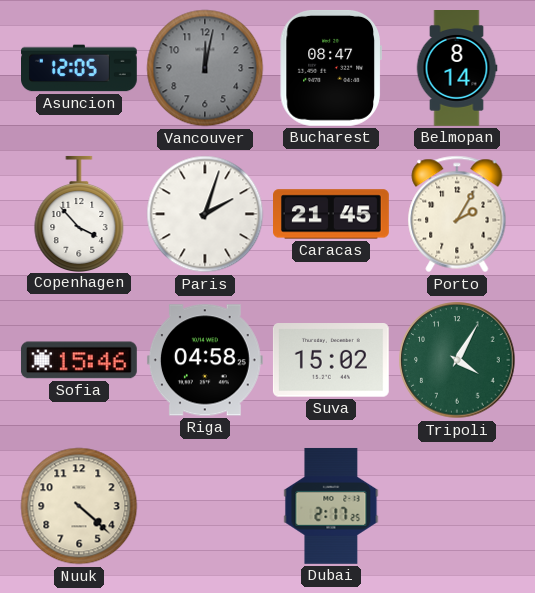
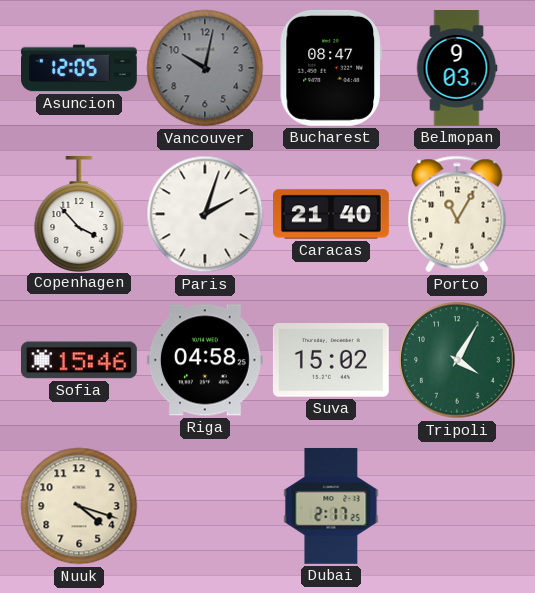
Vancouver: 12:02 -> 10:02
Belmopan: 8:14 -> 9:03
Caracas: 21:45 -> 21:40
Porto: 2:05 -> 11:05
Nuuk: 4:22 -> 4:18
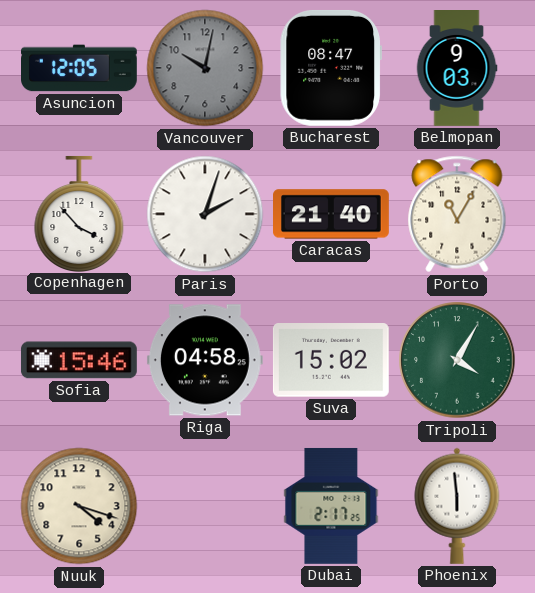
Phoenix: none -> 5:59
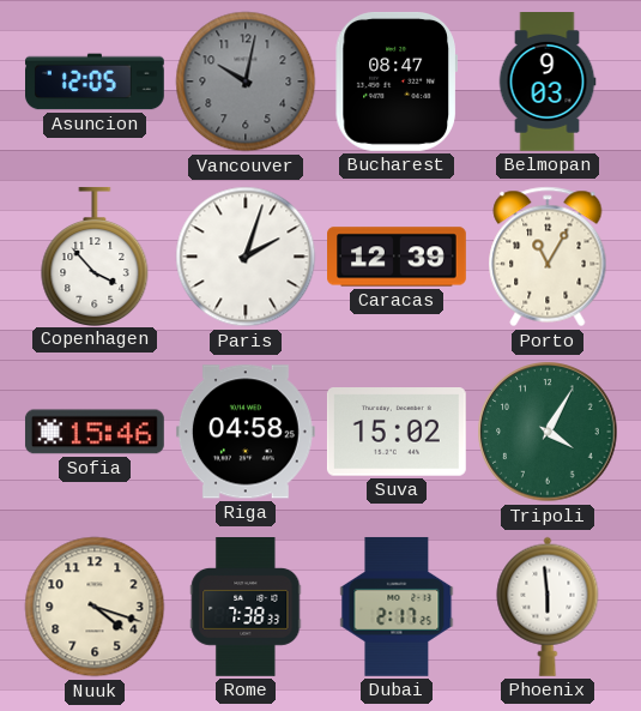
Caracas: 21:40 -> 12:39
Rome: none -> 7:38
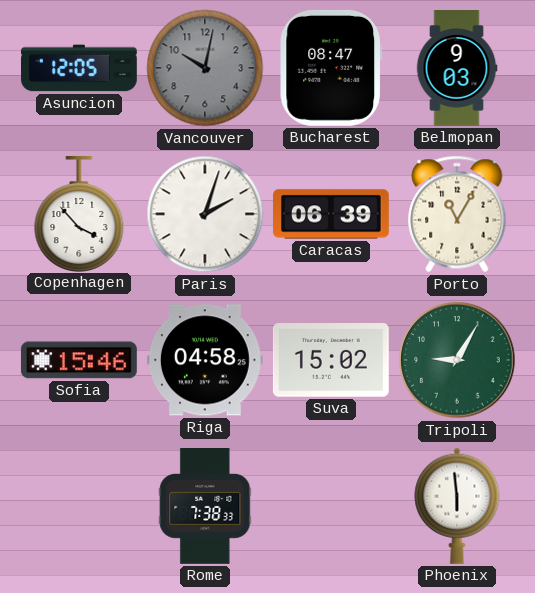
Caracas: 12:39 -> 06:39
Tripoli: 4:05 -> 9:05
Nuuk: 4:18 -> none
Dubai: 2:17 -> none
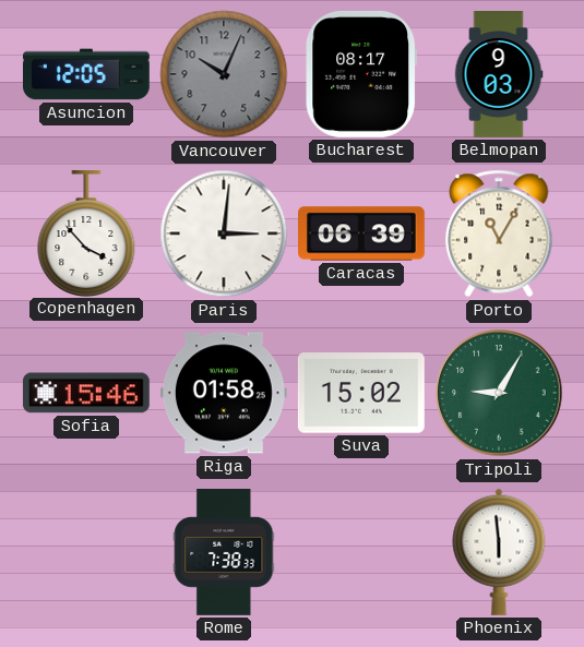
Vancouver: 10:02 -> 10:04
Bucharest: 08:47 -> 08:17
Paris: 2:03 -> 3:01
Riga: 04:58 -> 01:58
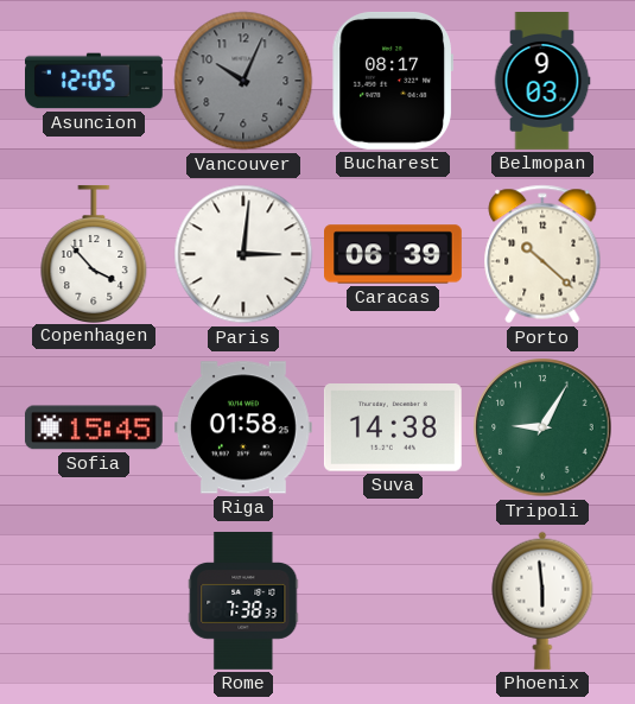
Porto: 11:05 -> 10:22
Sofia: 15:46 -> 15:45
Suva: 15:02 -> 14:38
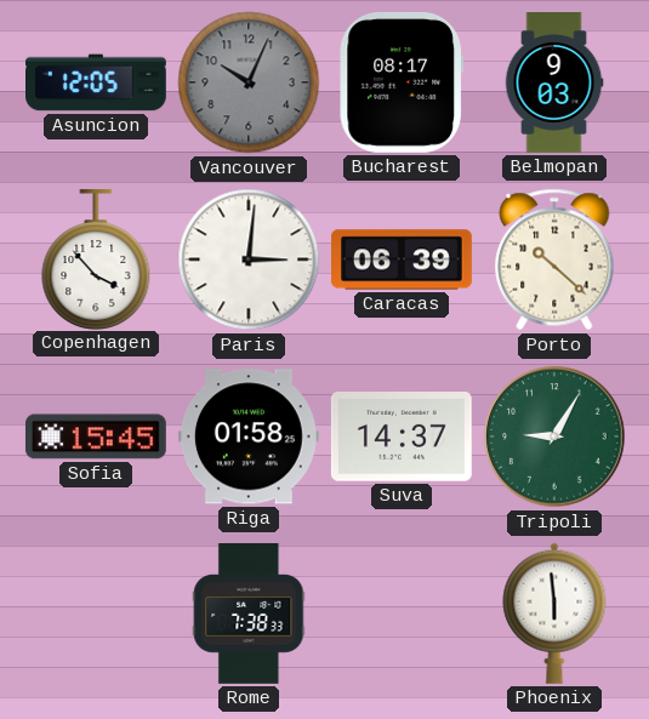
Suva: 14:38 -> 14:37
